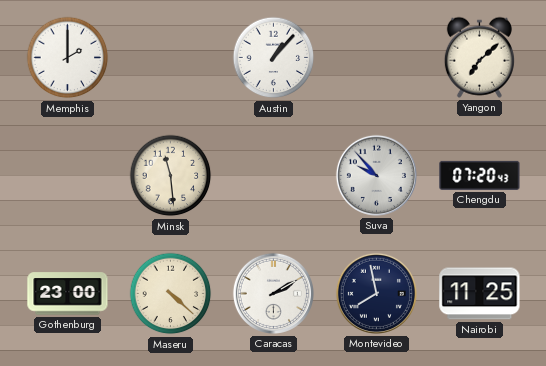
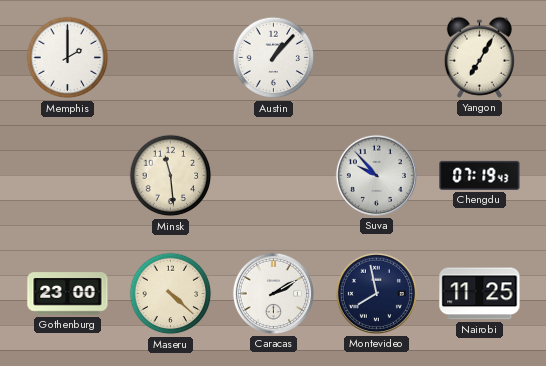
Yangon: 7:08 -> 7:05
Chengdu: 07:20 -> 07:19
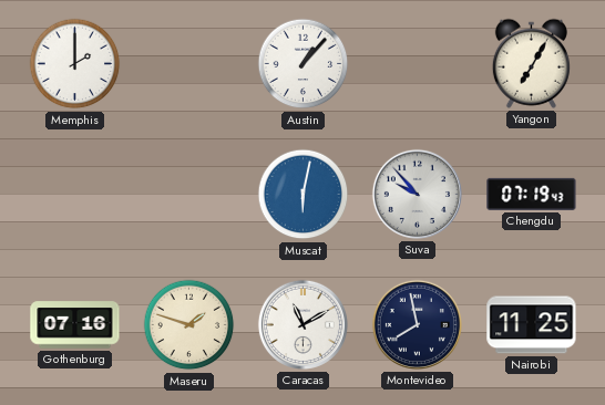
Minsk: 11:29 -> none
Muscat: none -> 6:02
Gothenburg: 23:00 -> 07:16
Maseru: 4:22 -> 1:48
Caracas: 2:10 -> 11:10
